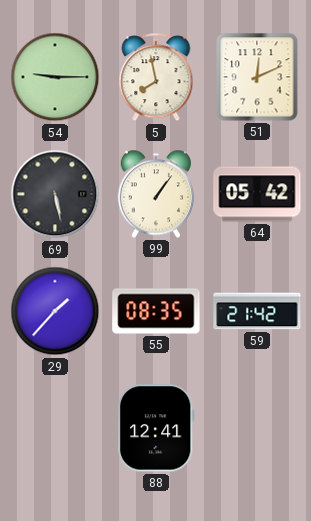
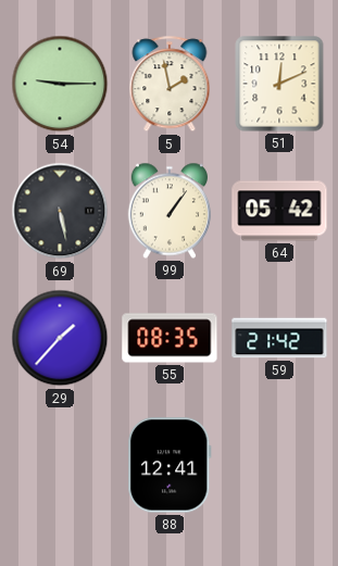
5: 7:58 -> 1:58
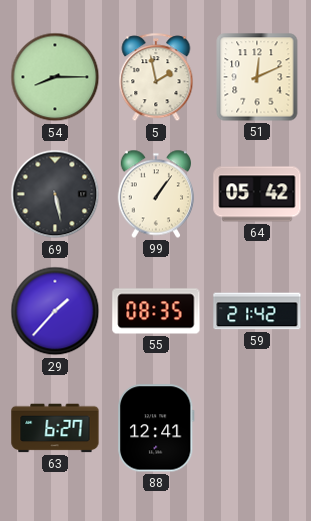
54: 9:15 -> 8:15
63: none -> 6:27
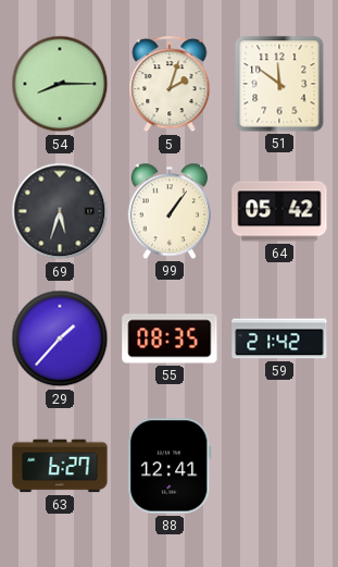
5: 1:58 -> 2:03
51: 12:11 -> 11:51
69: 5:28 -> 5:33
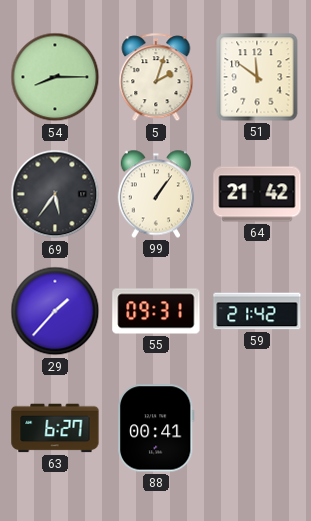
69: 5:33 -> 5:36
64: 05:42 -> 21:42
55: 08:35 -> 09:31
88: 12:41 -> 00:41
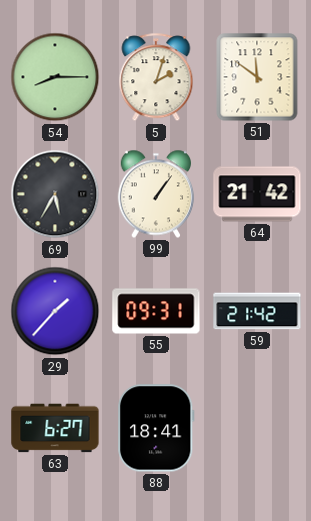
69: 5:36 -> 5:35
88: 00:41 -> 18:41
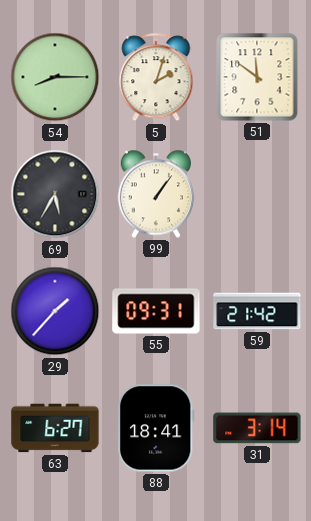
64: 21:42 -> none
31: none -> 3:14
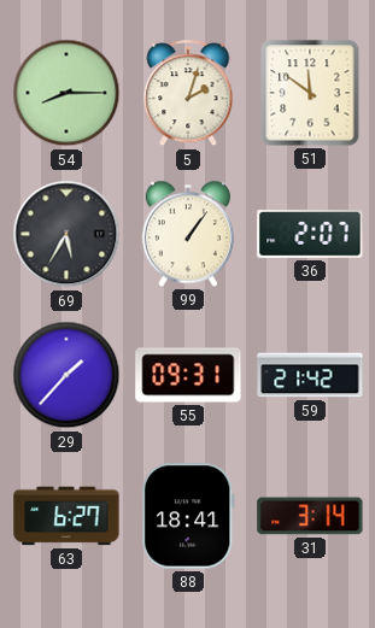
36: none -> 2:07
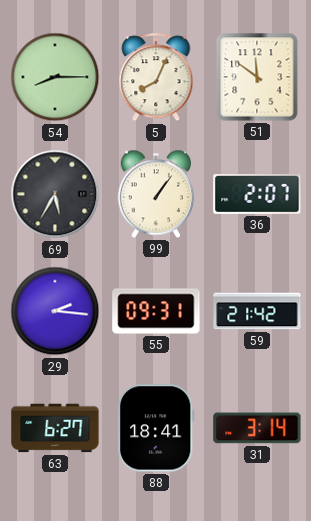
5: 2:03 -> 8:04
29: 1:37 -> 2:16
